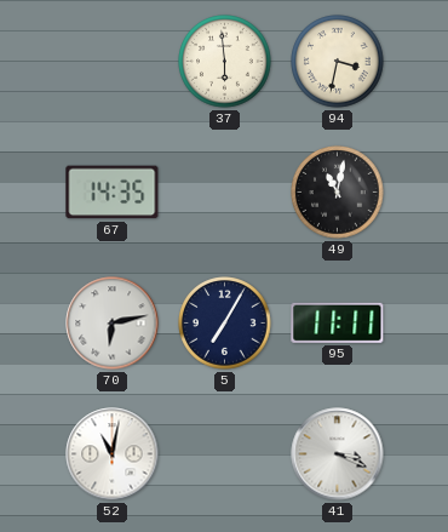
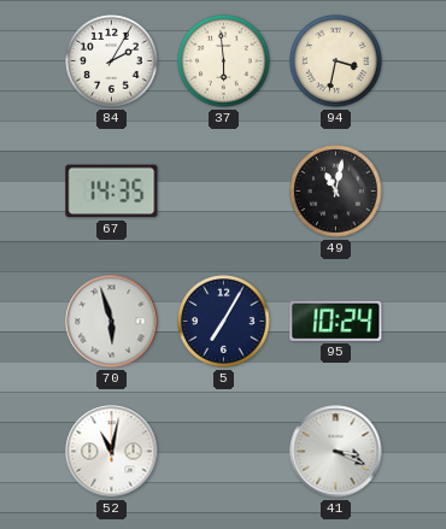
84: none -> 2:05
70: 6:13 -> 5:57
95: 11:11 -> 10:24
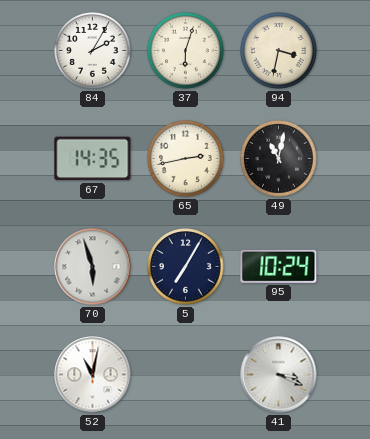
37: 5:59 -> 6:03
65: none -> 2:43
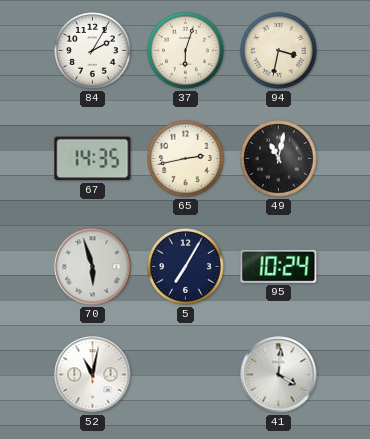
41: 3:19 -> 4:01
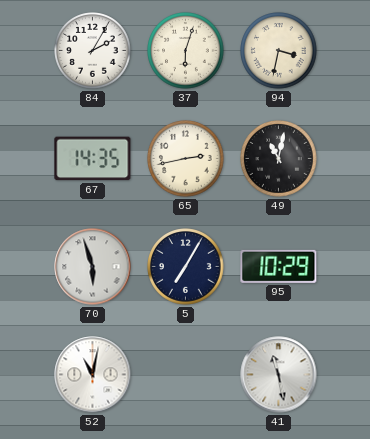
95: 10:24 -> 10:29
41: 4:01 -> 11:28
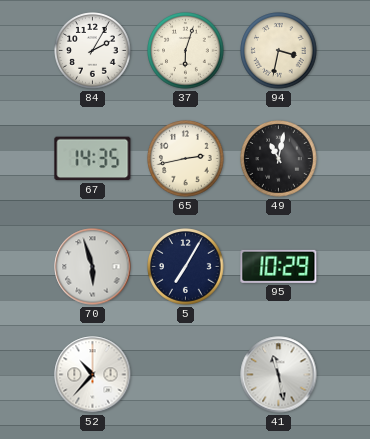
52: 11:02 -> 10:37
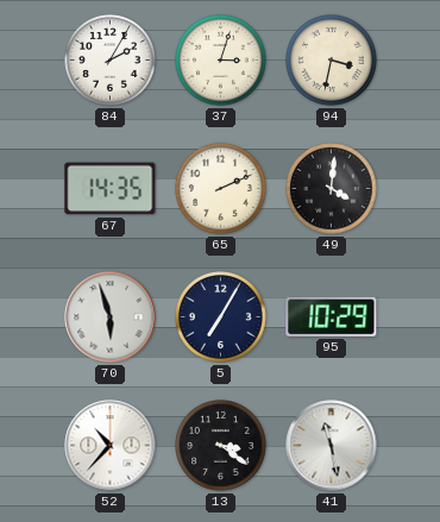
37: 6:03 -> 3:03
65: 2:43 -> 2:11
49: 11:02 -> 4:01
13: none -> 3:21
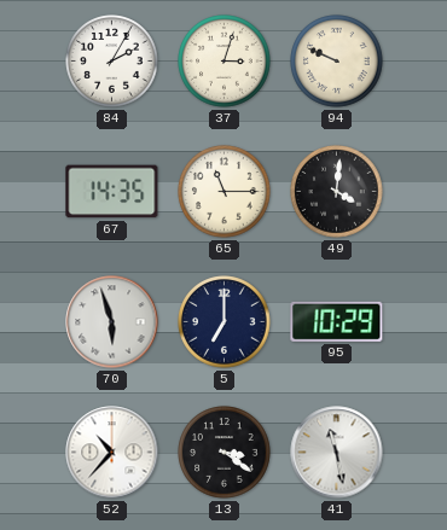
94: 3:32 -> 9:49
65: 2:11 -> 11:15
5: 7:05 -> 7:00
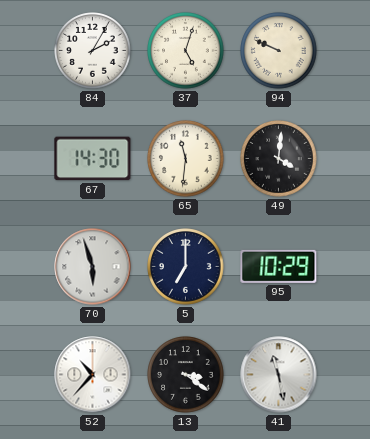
37: 3:03 -> 5:03
67: 14:35 -> 14:30
65: 11:15 -> 11:31
